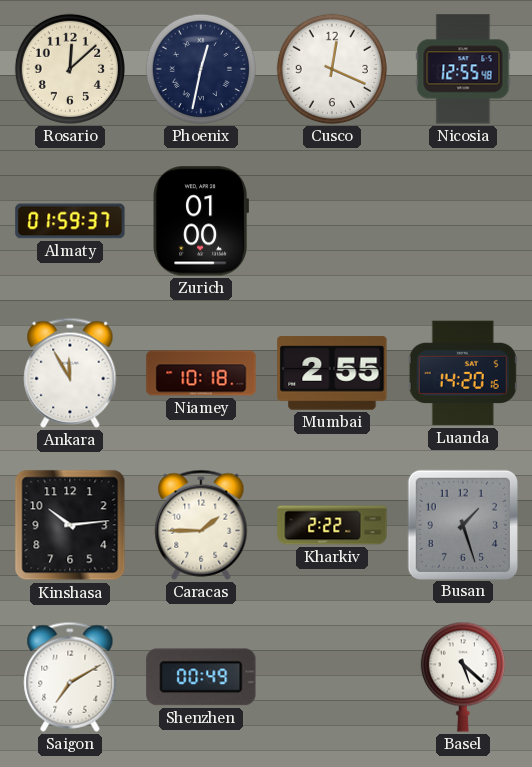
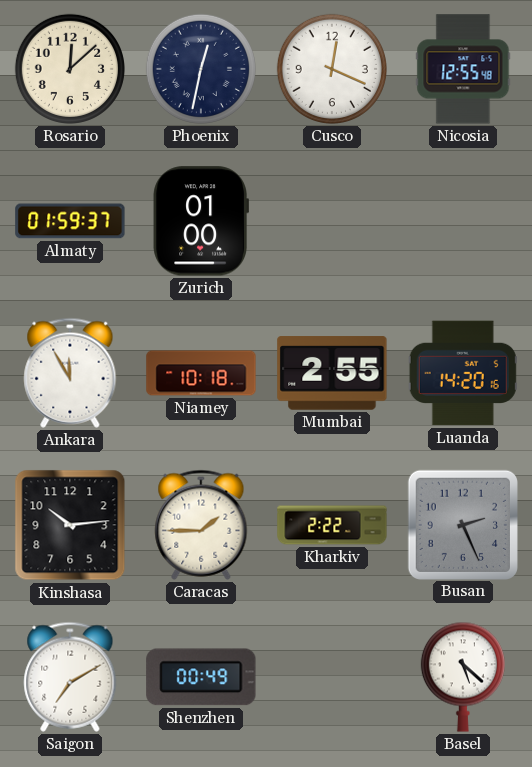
Busan: 1:27 -> 2:26
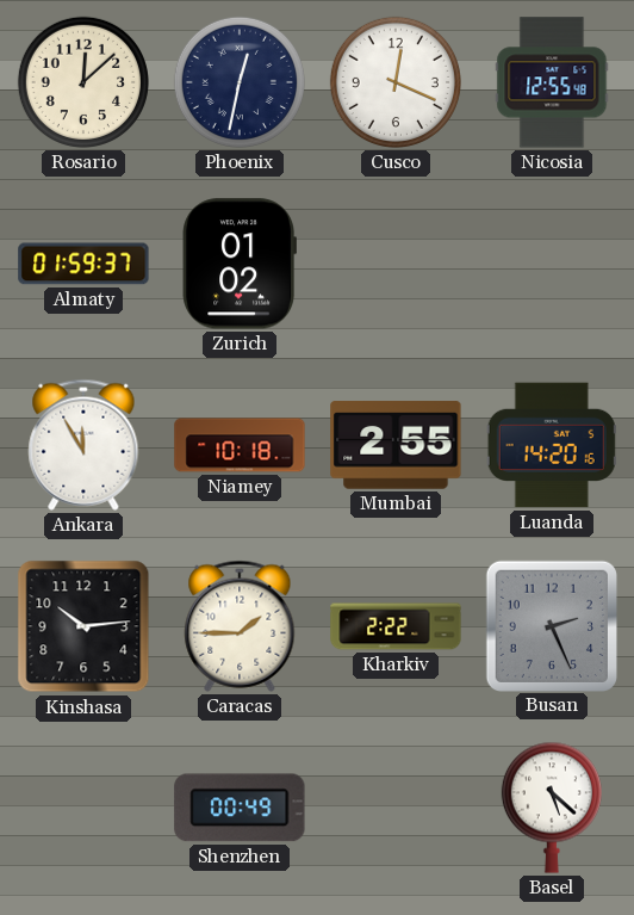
Zurich: 01:00 -> 01:02
Saigon: 7:10 -> none
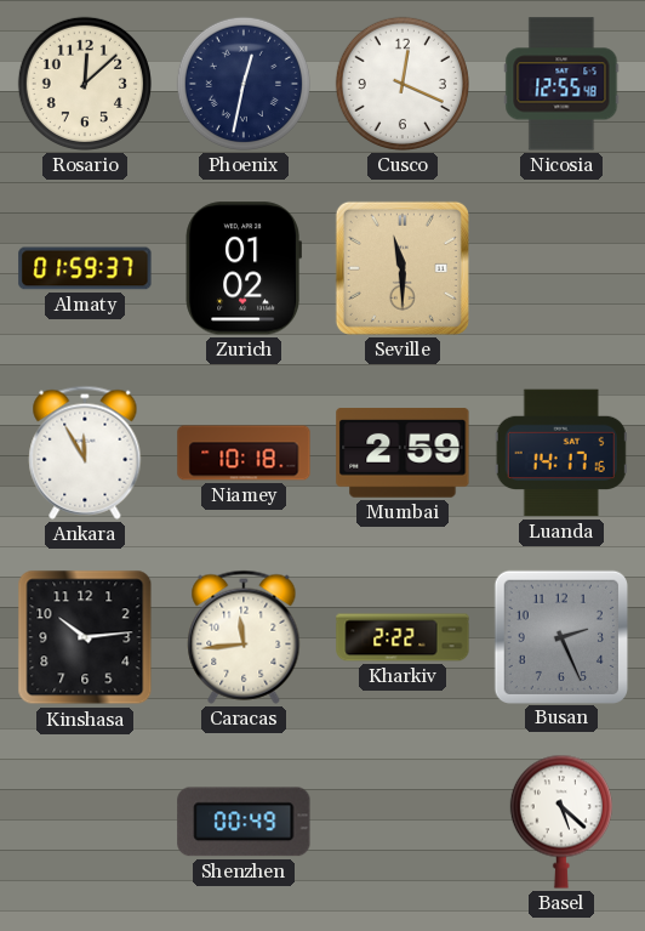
Seville: none -> 11:30
Mumbai: 2:55 -> 2:59
Luanda: 14:20 -> 14:17
Caracas: 1:45 -> 11:44
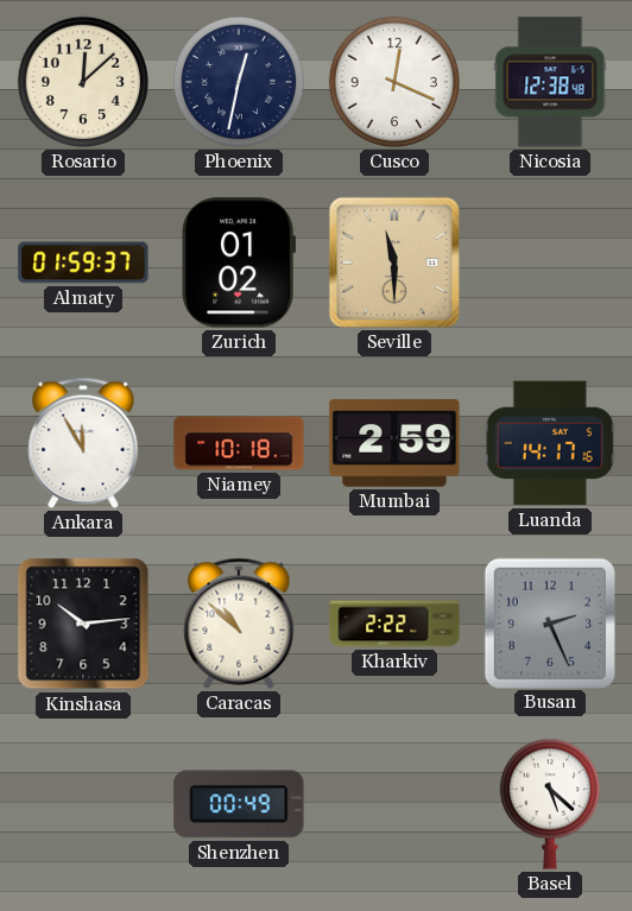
Nicosia: 12:55 -> 12:38
Caracas: 11:44 -> 10:52
